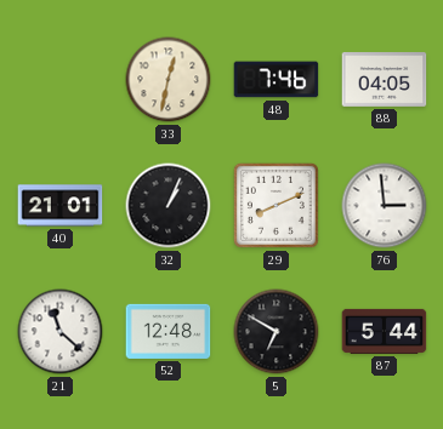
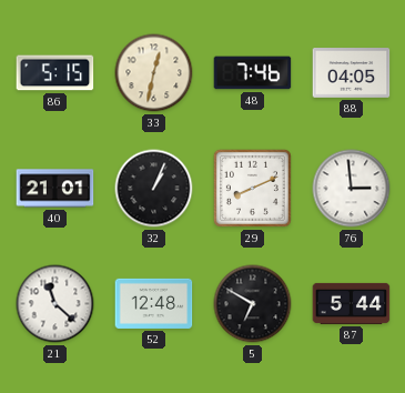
86: none -> 5:15
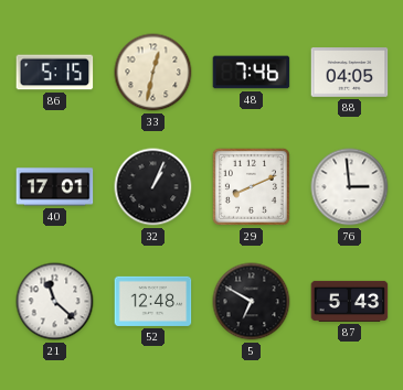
40: 21:01 -> 17:01
87: 5:44 -> 5:43
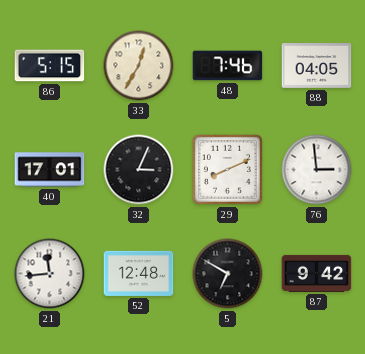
33: 12:32 -> 12:35
32: 1:04 -> 3:04
21: 11:22 -> 11:44
87: 5:43 -> 9:42
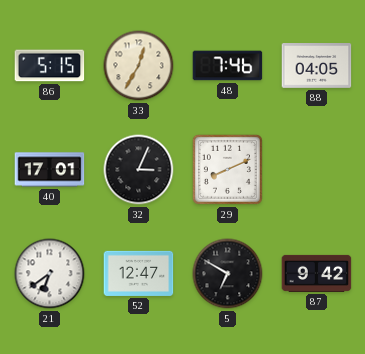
76: 2:59 -> none
21: 11:44 -> 6:39
52: 12:48 -> 12:47
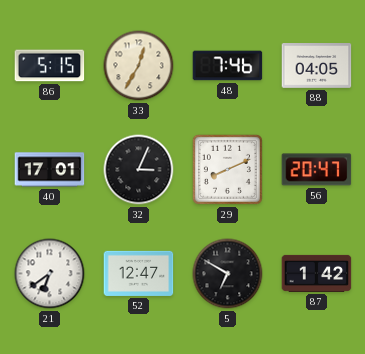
56: none -> 20:47
87: 9:42 -> 1:42
